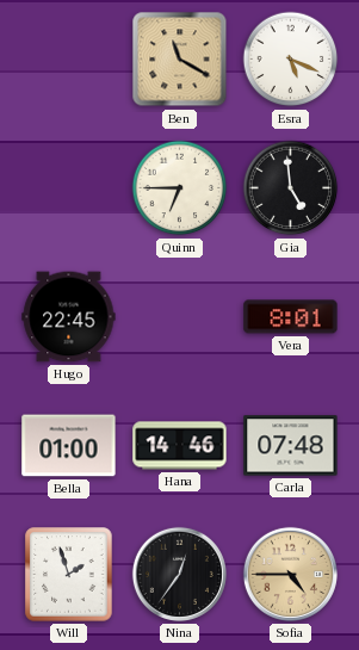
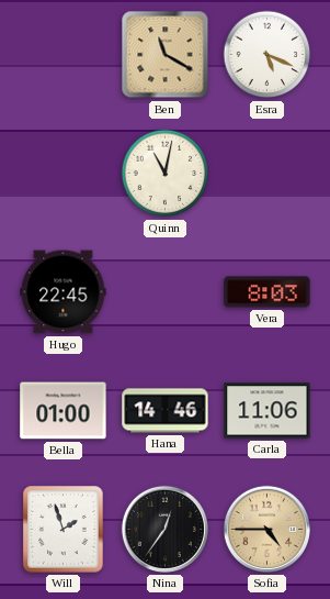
Quinn: 6:45 -> 11:02
Gia: 4:59 -> none
Vera: 8:01 -> 8:03
Carla: 07:48 -> 11:06
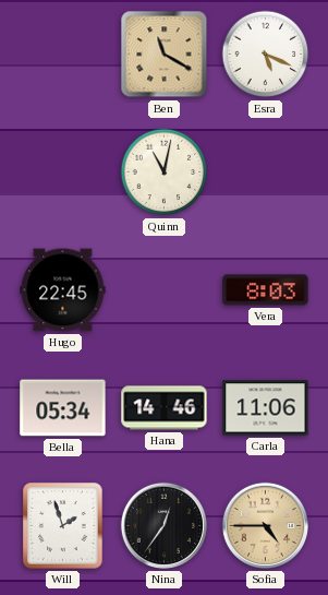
Bella: 01:00 -> 05:34
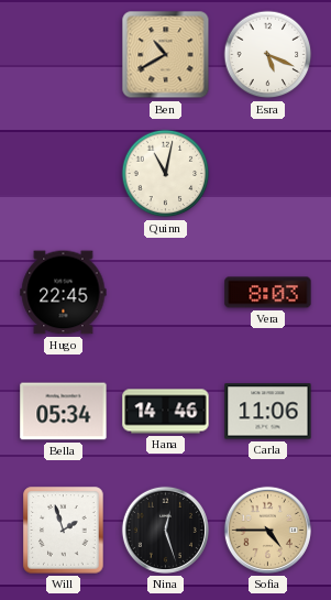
Ben: 11:20 -> 10:40
Nina: 12:36 -> 12:27
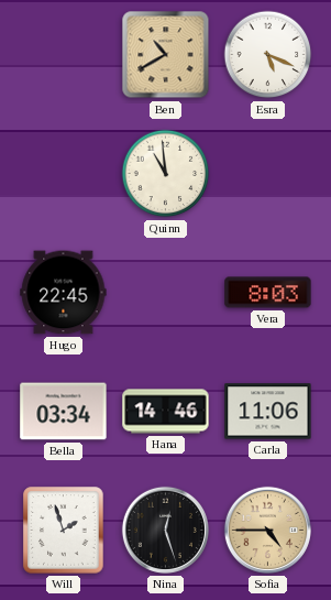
Quinn: 11:02 -> 10:59
Bella: 05:34 -> 03:34
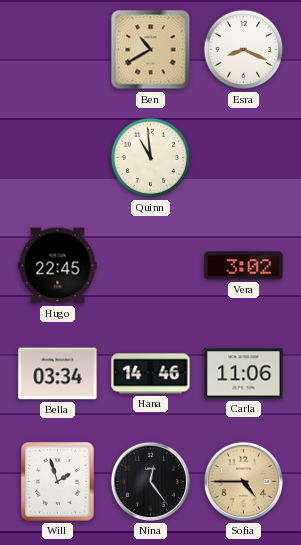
Esra: 5:19 -> 8:19
Vera: 8:03 -> 3:02
Nina: 12:27 -> 12:24
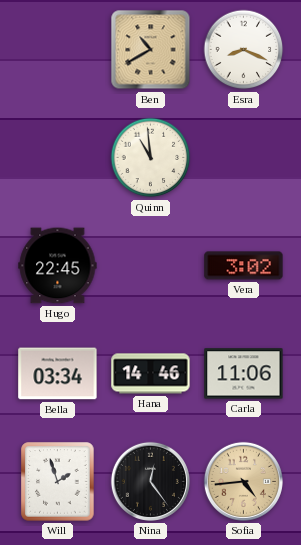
Sofia: 4:45 -> 4:44
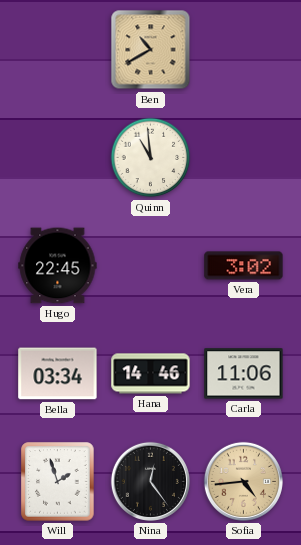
Esra: 8:19 -> none
